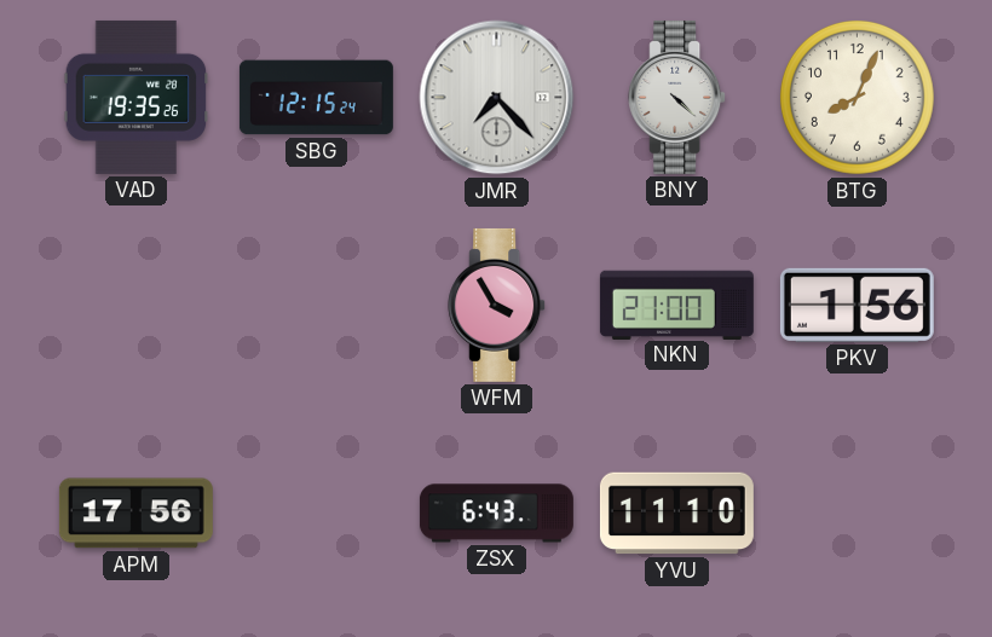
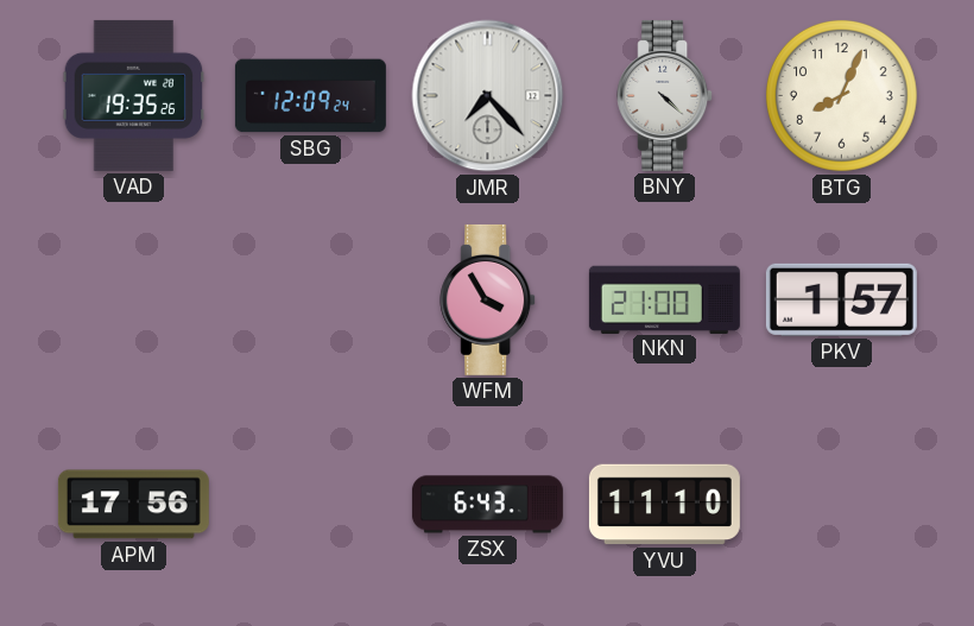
SBG: 12:15 -> 12:09
PKV: 1:56 -> 1:57
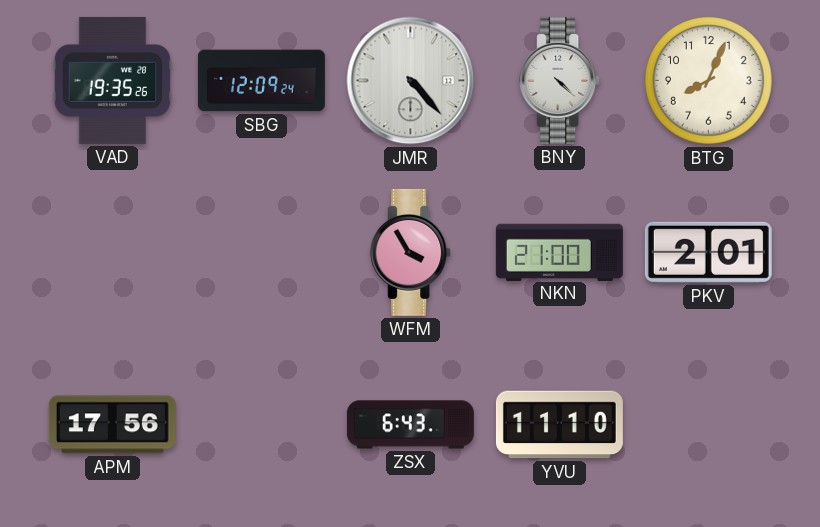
JMR: 7:23 -> 4:23
PKV: 1:57 -> 2:01
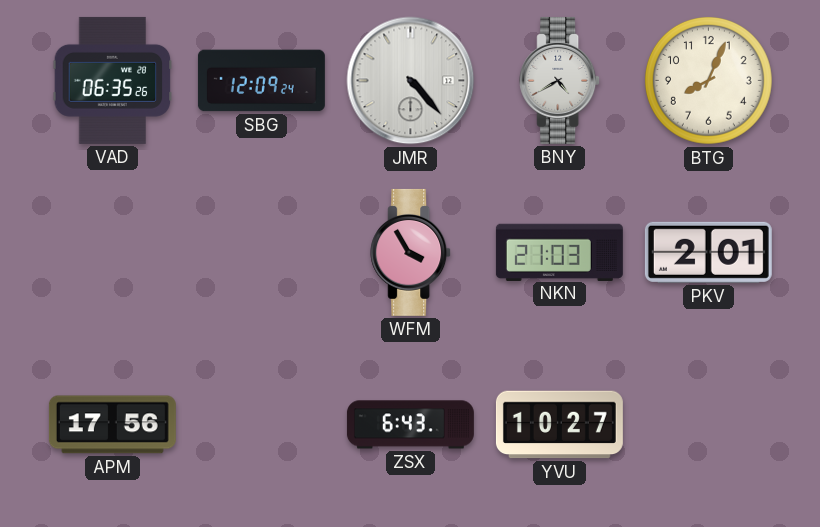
VAD: 19:35 -> 06:35
BNY: 4:22 -> 4:40
NKN: 21:00 -> 21:03
YVU: 11:10 -> 10:27
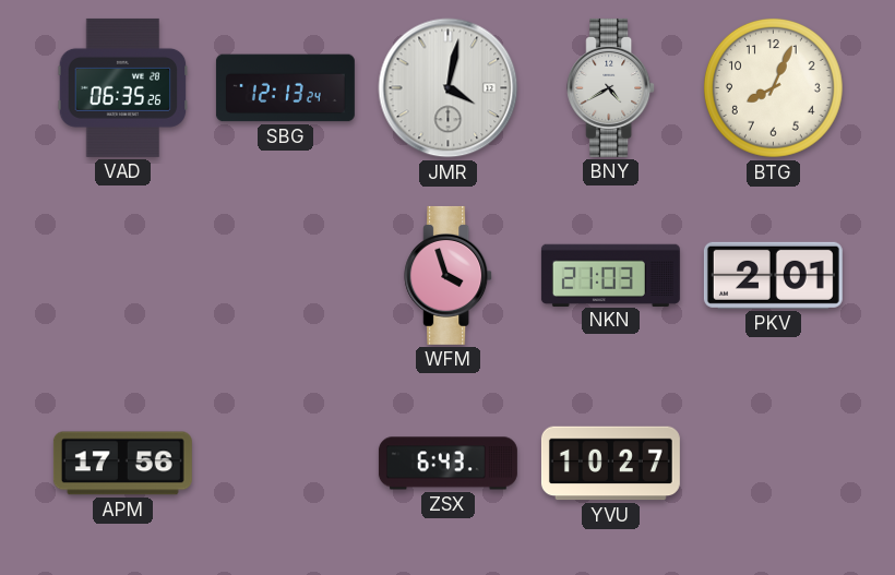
SBG: 12:09 -> 12:13
JMR: 4:23 -> 4:02
WFM: 3:55 -> 3:57
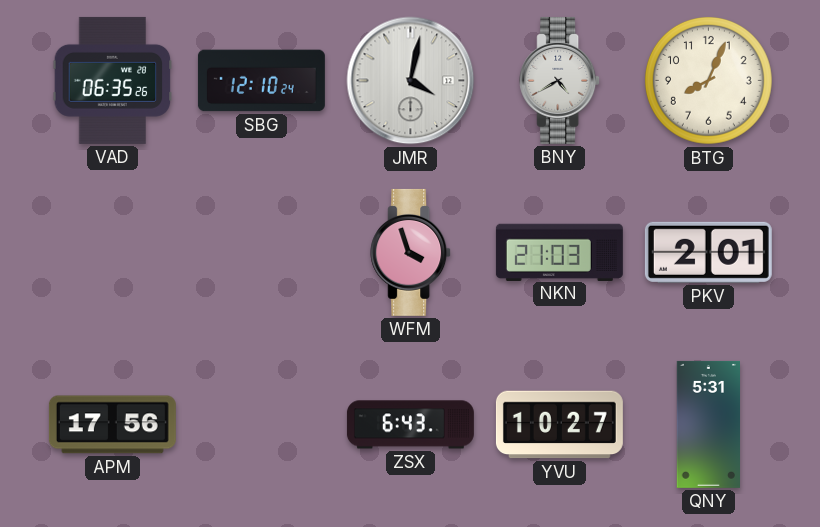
SBG: 12:13 -> 12:10
QNY: none -> 5:31
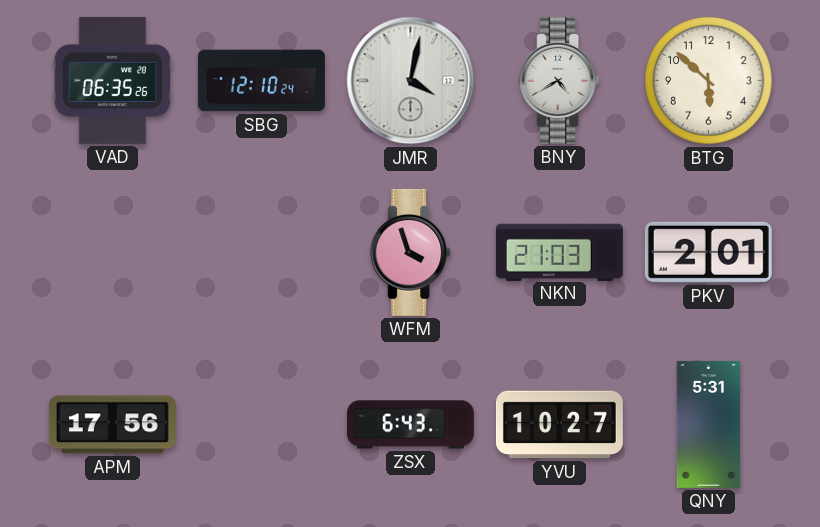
BTG: 8:04 -> 5:52
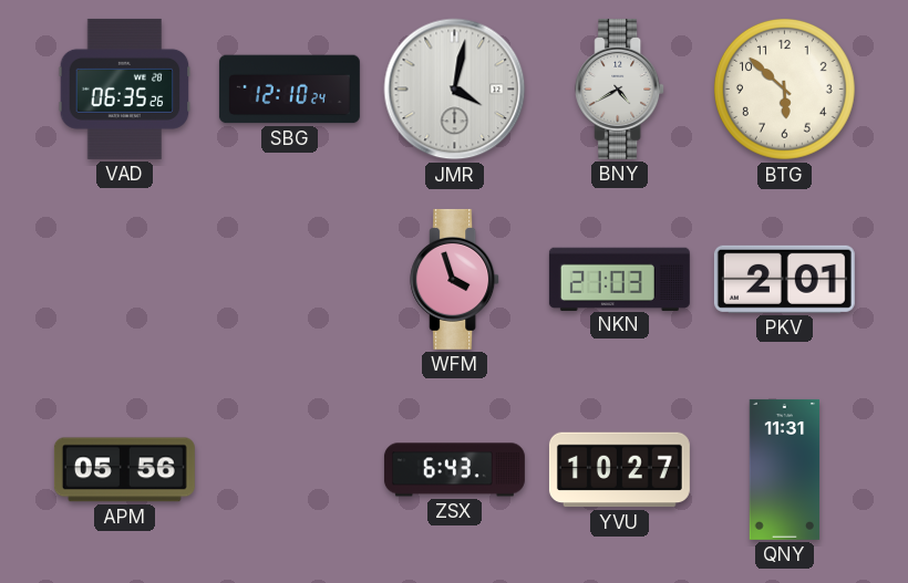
APM: 17:56 -> 05:56
QNY: 5:31 -> 11:31
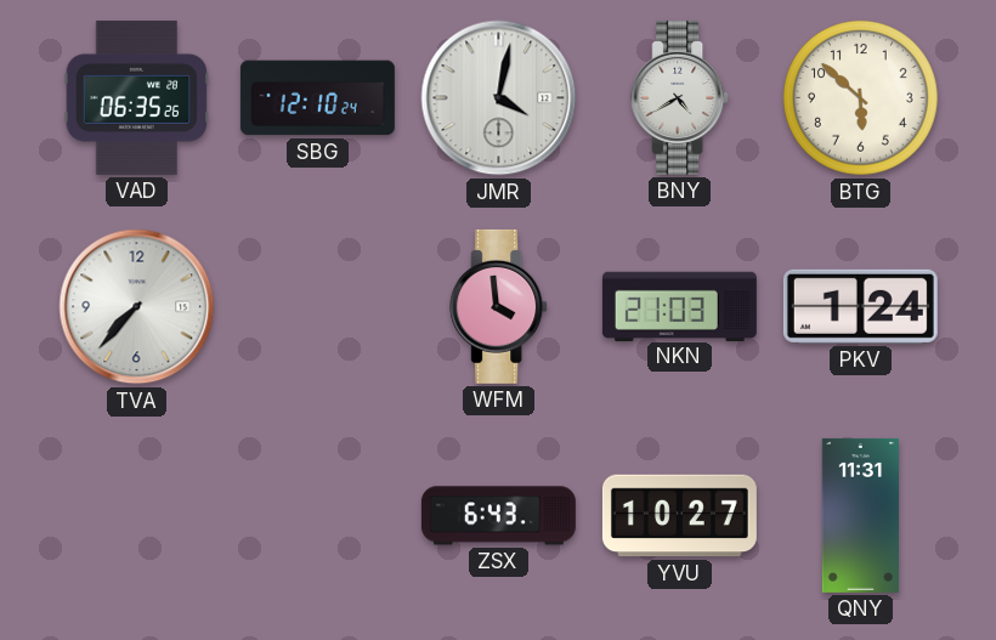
TVA: none -> 7:37
WFM: 3:57 -> 3:59
PKV: 2:01 -> 1:24
APM: 05:56 -> none
